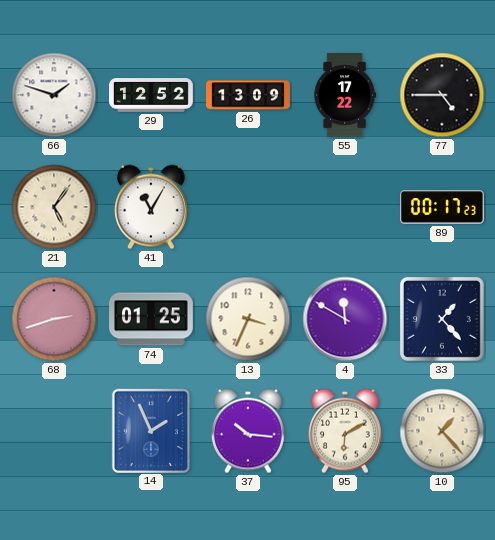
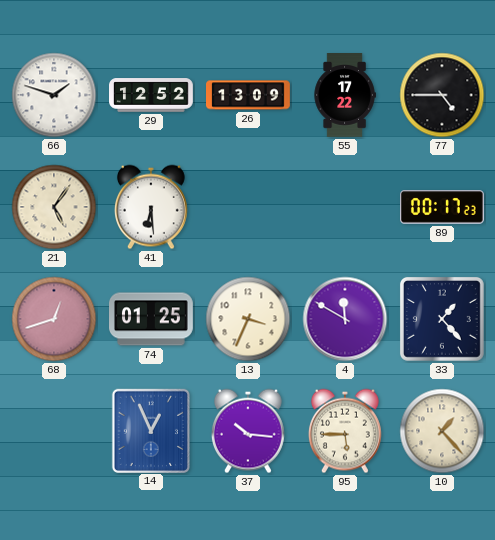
41: 11:05 -> 6:29
68: 2:42 -> 12:42
14: 1:56 -> 12:56
95: 6:10 -> 5:45
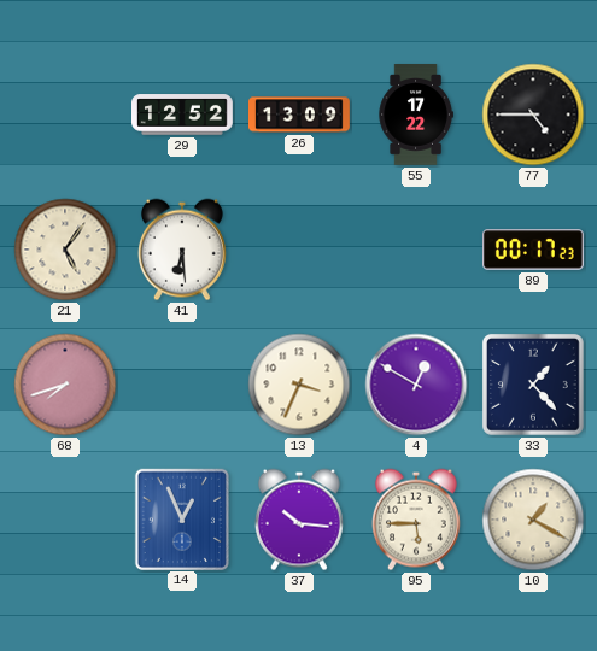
66: 1:48 -> none
68: 12:42 -> 7:42
74: 01:25 -> none
4: 11:50 -> 12:50
10: 1:23 -> 1:20
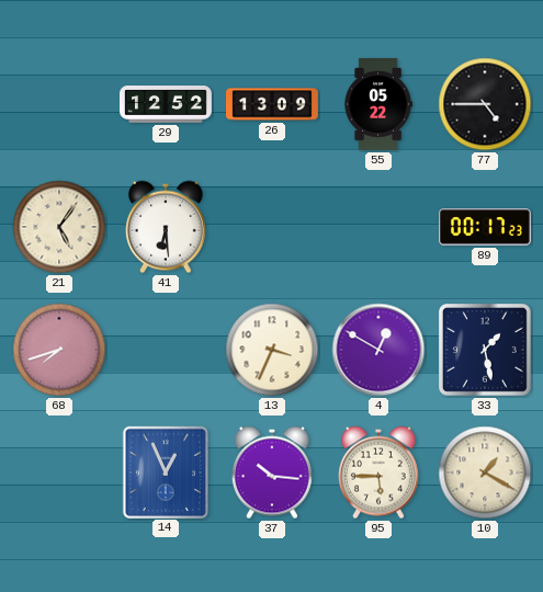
55: 17:22 -> 05:22
33: 1:23 -> 1:28
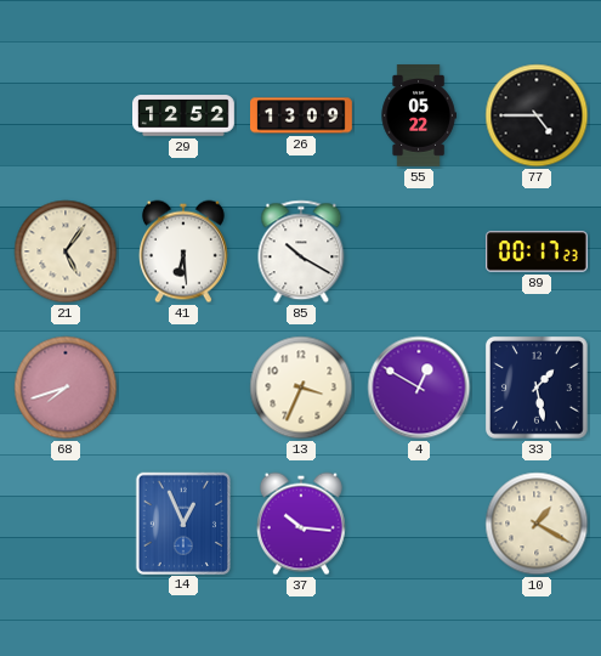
85: none -> 10:20
95: 5:45 -> none
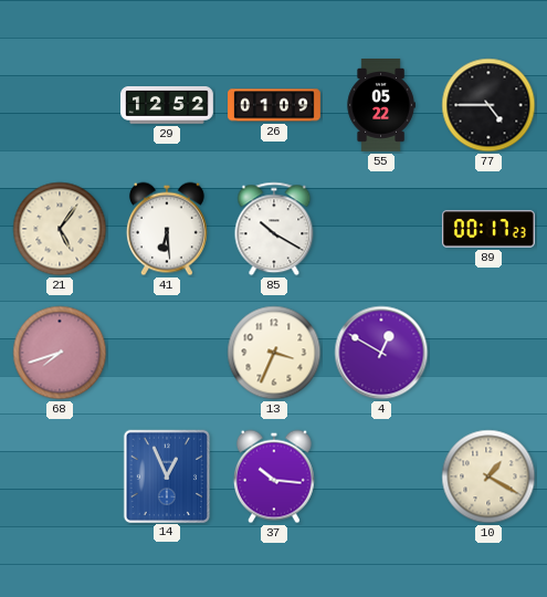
26: 13:09 -> 01:09
33: 1:28 -> none
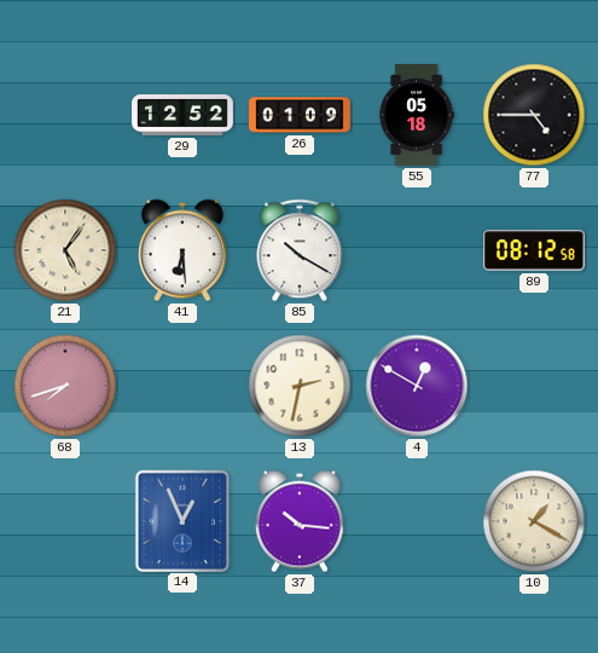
55: 05:22 -> 05:18
89: 00:17 -> 08:12
13: 3:34 -> 2:32
